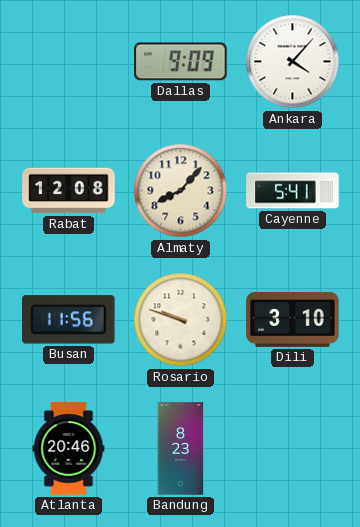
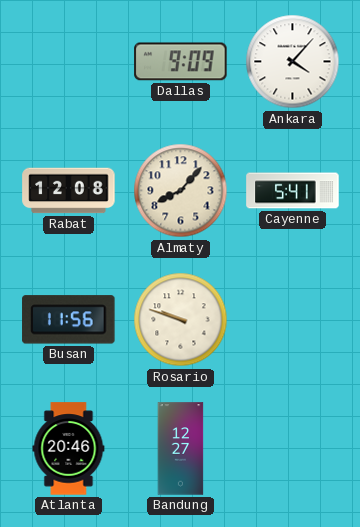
Dili: 3:10 -> none
Bandung: 8:23 -> 12:27
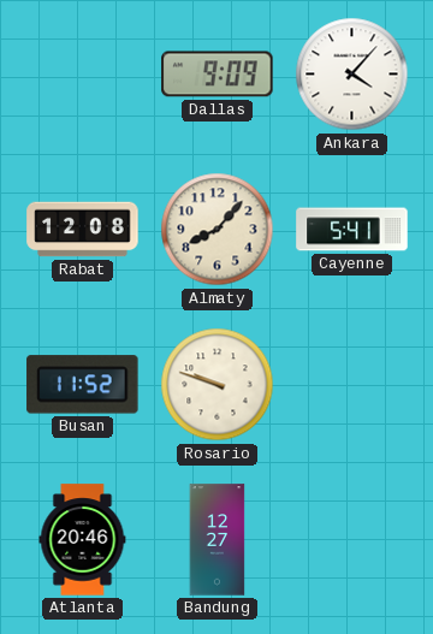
Busan: 11:56 -> 11:52
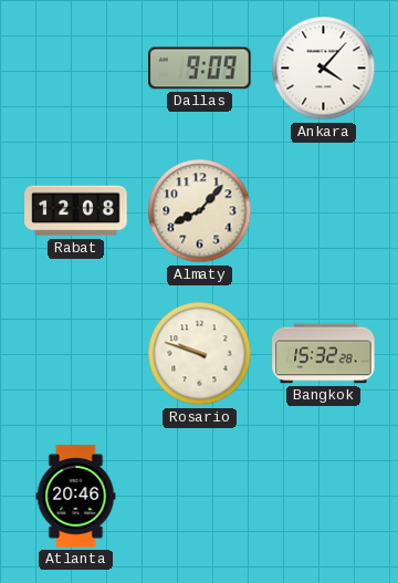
Cayenne: 5:41 -> none
Busan: 11:52 -> none
Bangkok: none -> 15:32
Bandung: 12:27 -> none
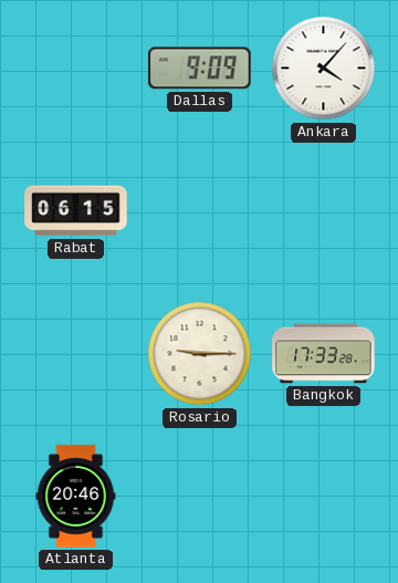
Rabat: 12:08 -> 06:15
Almaty: 8:07 -> none
Rosario: 9:48 -> 9:15
Bangkok: 15:32 -> 17:33
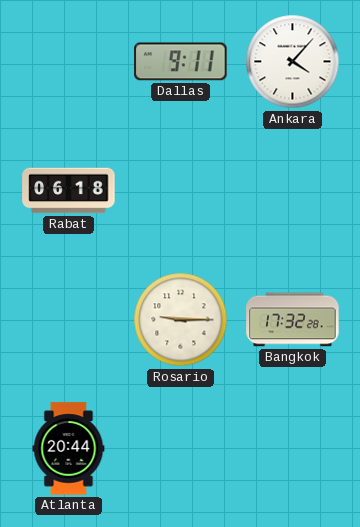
Dallas: 9:09 -> 9:11
Rabat: 06:15 -> 06:18
Bangkok: 17:33 -> 17:32
Atlanta: 20:46 -> 20:44
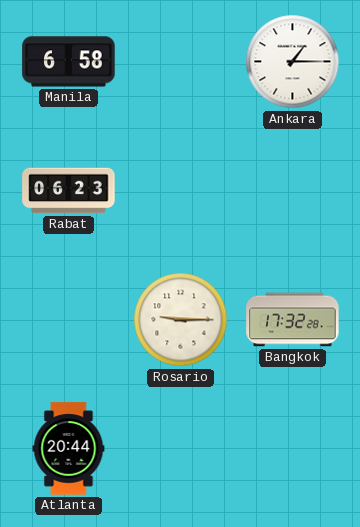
Manila: none -> 6:58
Dallas: 9:11 -> none
Ankara: 4:07 -> 1:15
Rabat: 06:18 -> 06:23
